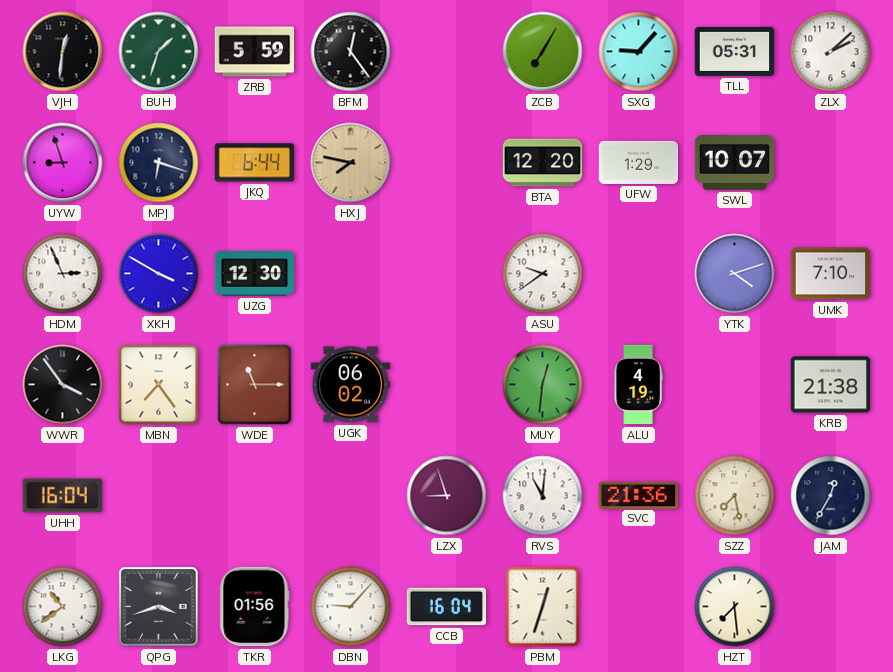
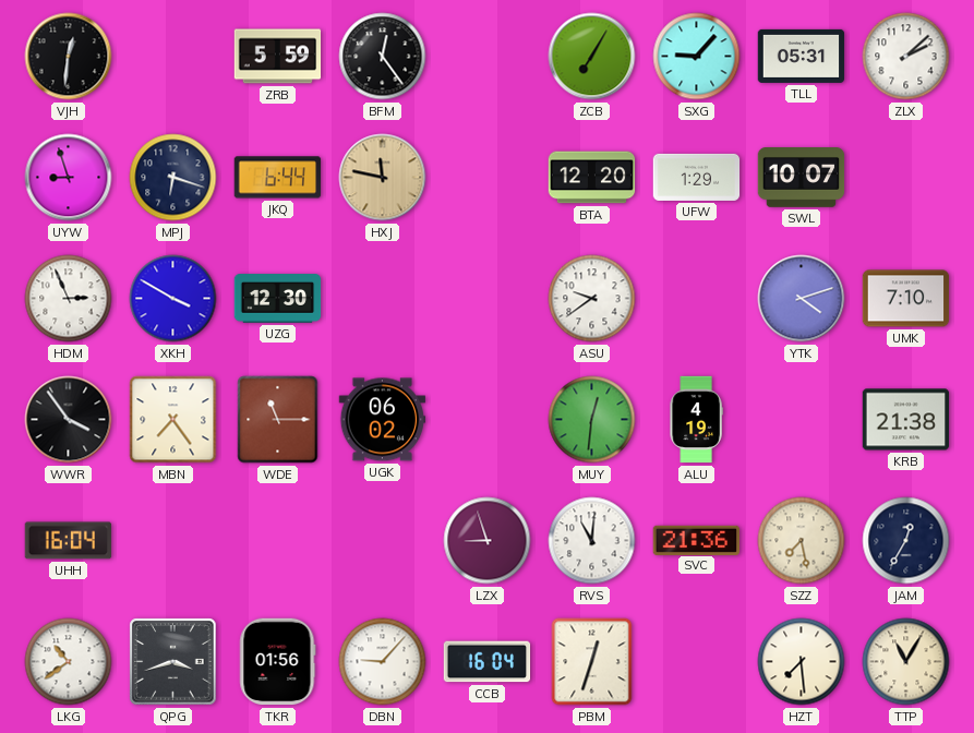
BUH: 1:33 -> none
HXJ: 7:47 -> 11:47
TTP: none -> 11:05
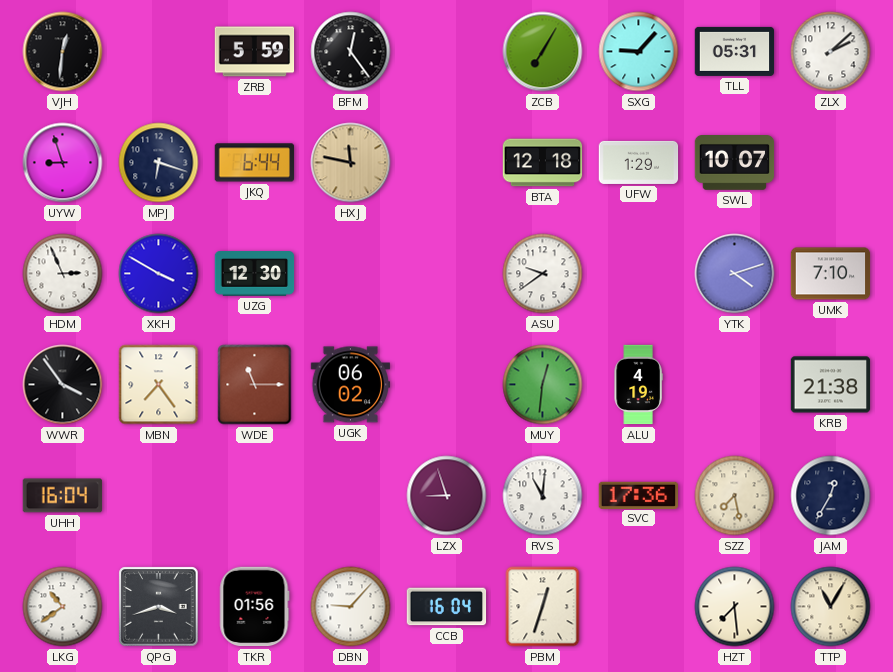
BTA: 12:20 -> 12:18
SVC: 21:36 -> 17:36
